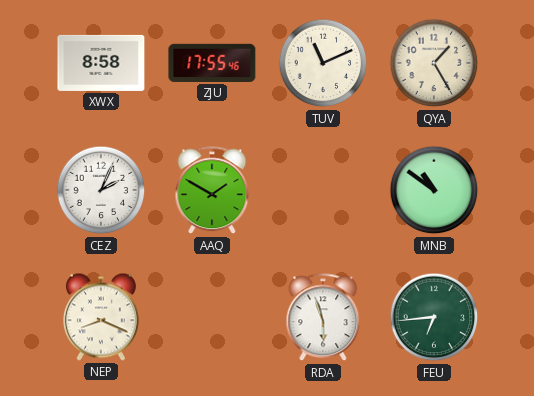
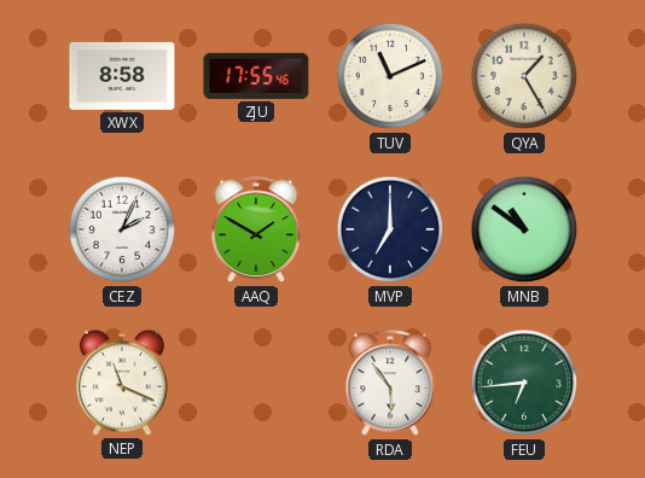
MVP: none -> 7:00
NEP: 8:19 -> 11:19
RDA: 5:57 -> 5:54
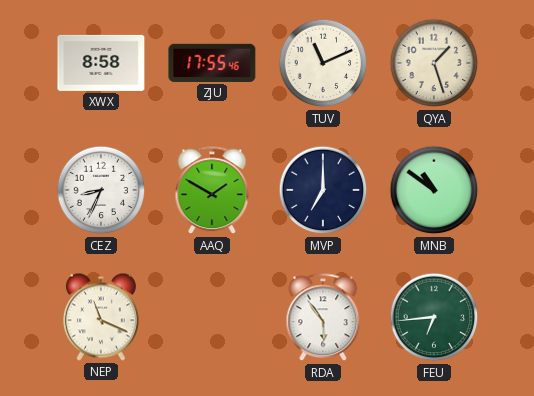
QYA: 1:25 -> 1:27
CEZ: 2:04 -> 8:34
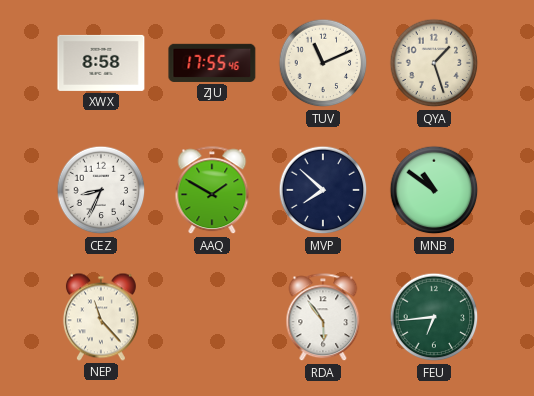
MVP: 7:00 -> 7:52
NEP: 11:19 -> 11:23
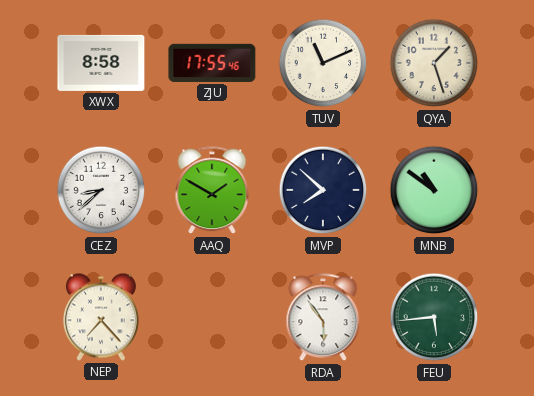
CEZ: 8:34 -> 8:38
NEP: 11:23 -> 7:23
FEU: 6:44 -> 5:44
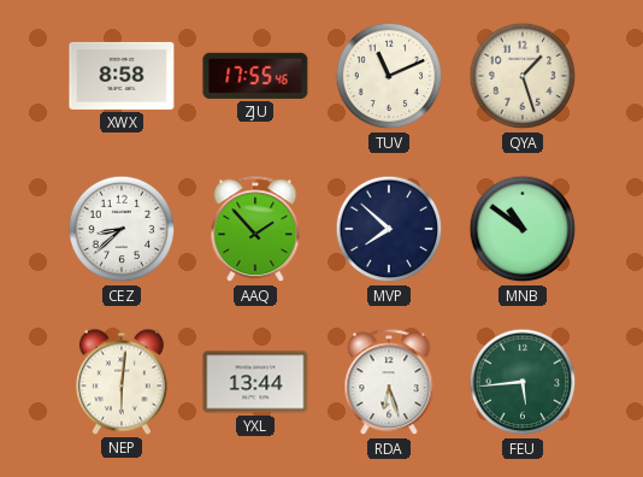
AAQ: 1:50 -> 1:53
NEP: 7:23 -> 6:01
YXL: none -> 13:44
RDA: 5:54 -> 6:27
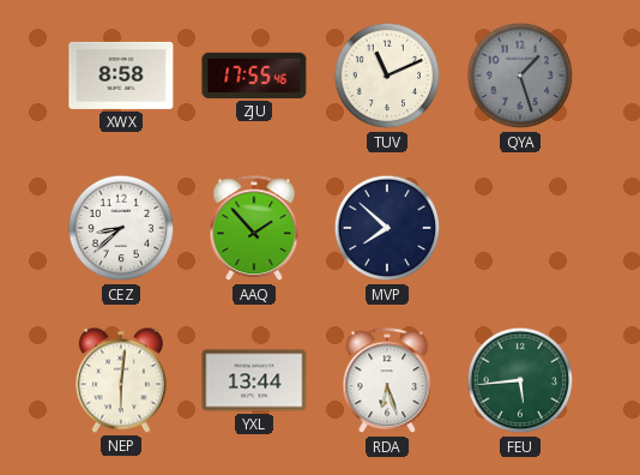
QYA dial: cream -> grey
MNB: 10:51 -> none
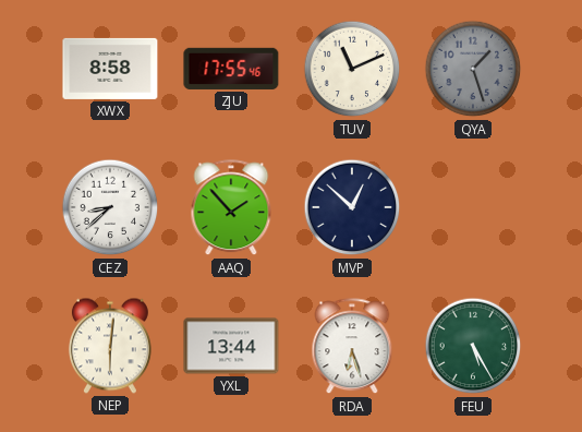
MVP: 7:52 -> 12:52
FEU: 5:44 -> 5:25
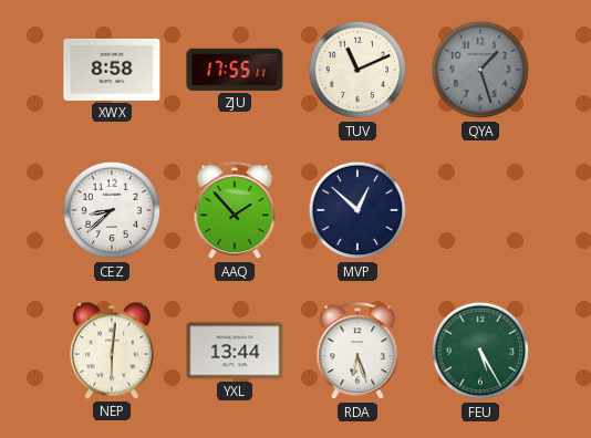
ZJU: 17:55:46 -> 17:55:11
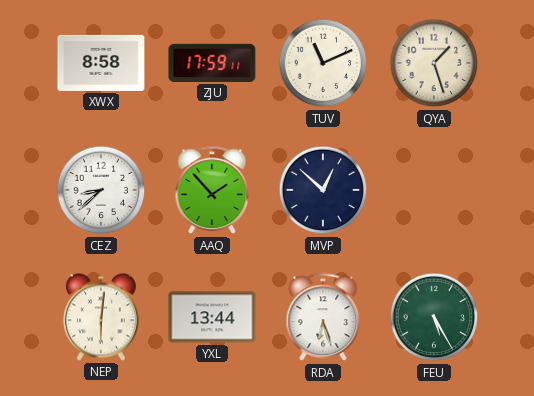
ZJU: 17:55 -> 17:59
QYA dial: grey -> cream
